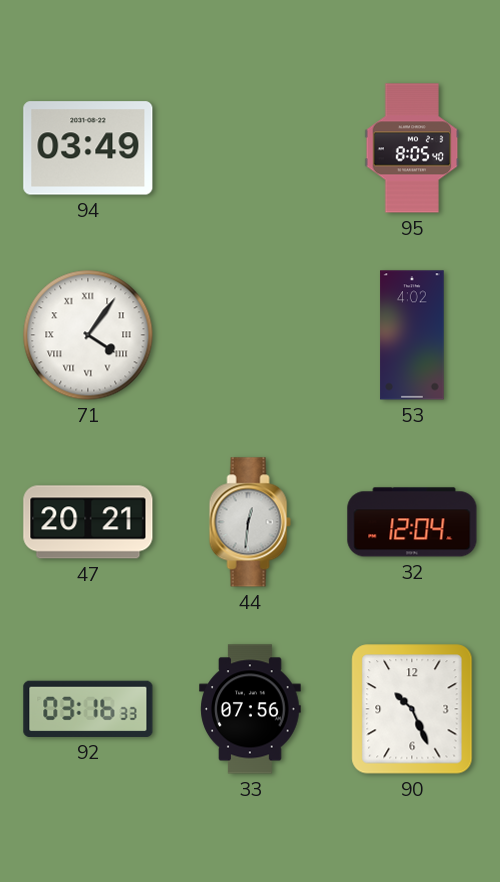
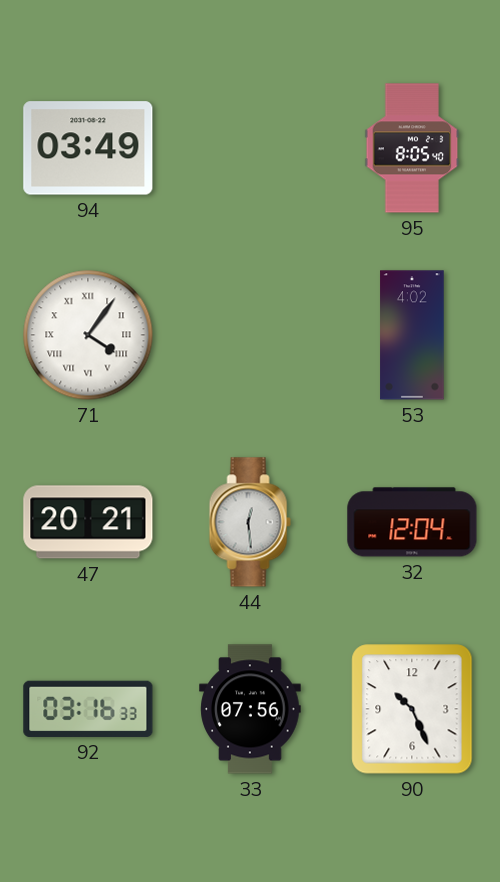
44: 12:31 -> 12:29
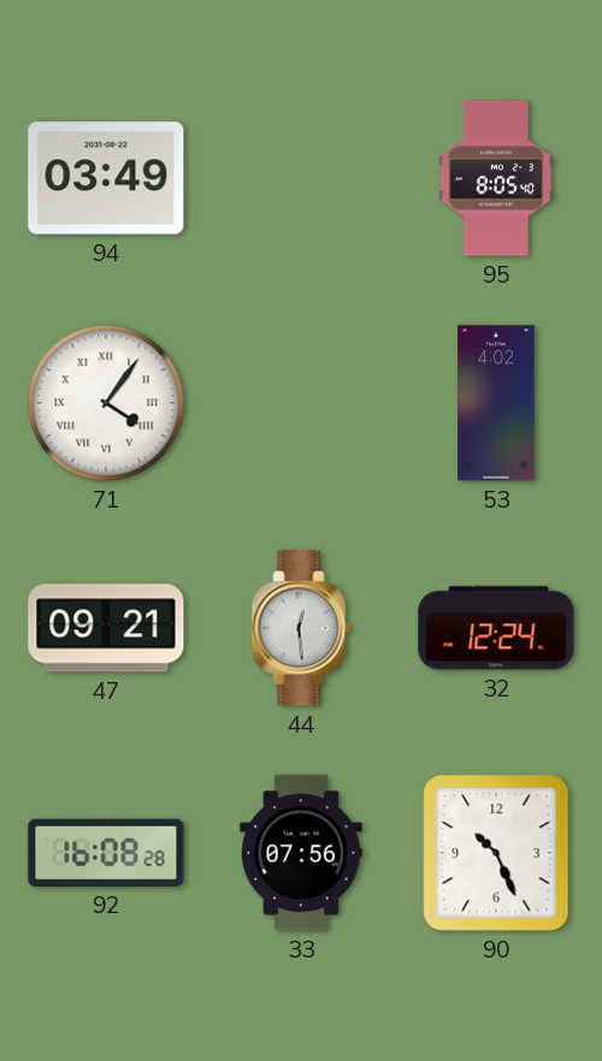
47: 20:21 -> 09:21
32: 12:04 -> 12:24
92: 03:16 -> 16:08
